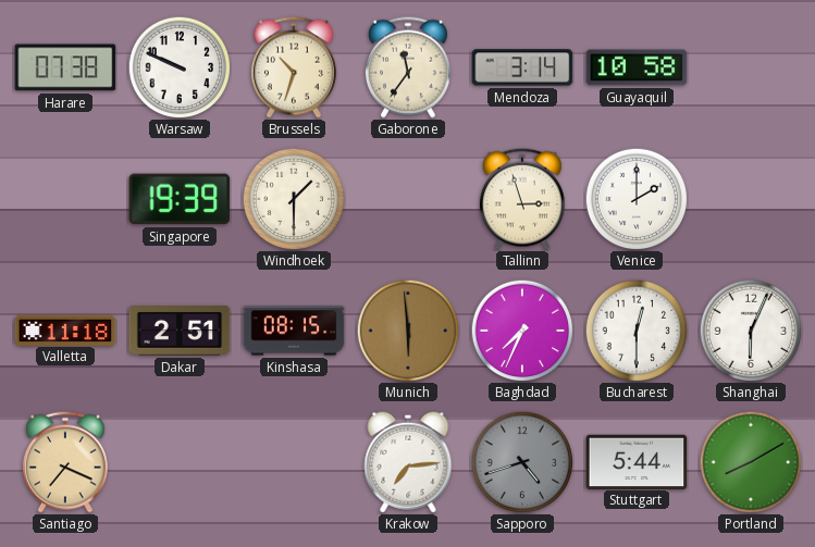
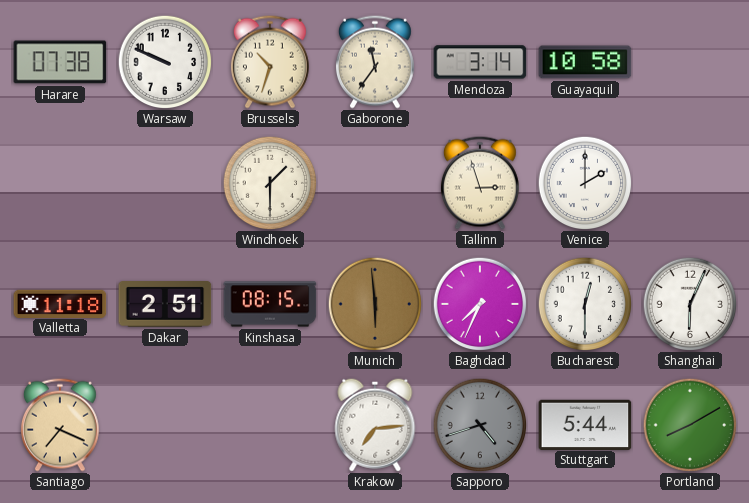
Singapore: 19:39 -> none
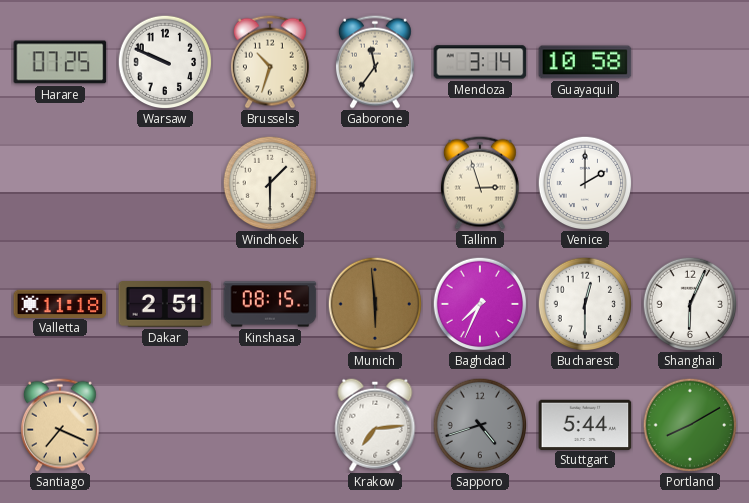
Harare: 07:38 -> 07:25
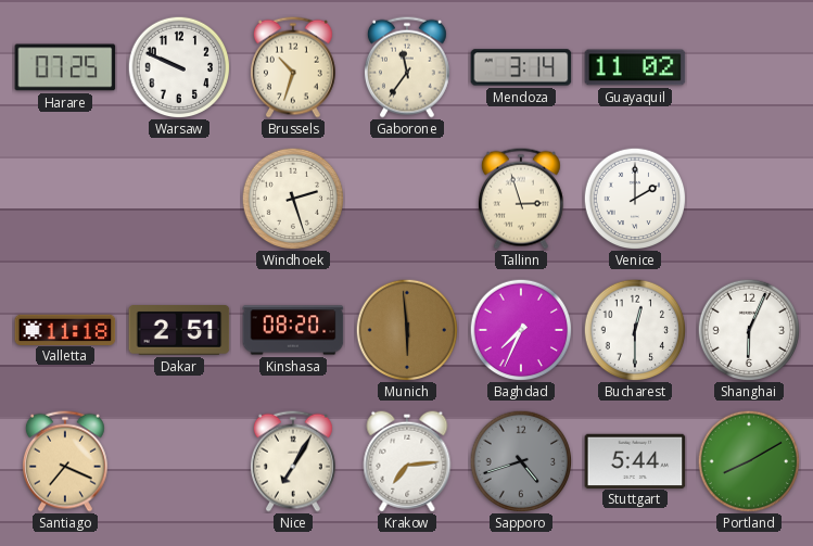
Guayaquil: 10:58 -> 11:02
Windhoek: 1:30 -> 2:27
Kinshasa: 08:15 -> 08:20
Nice: none -> 7:05
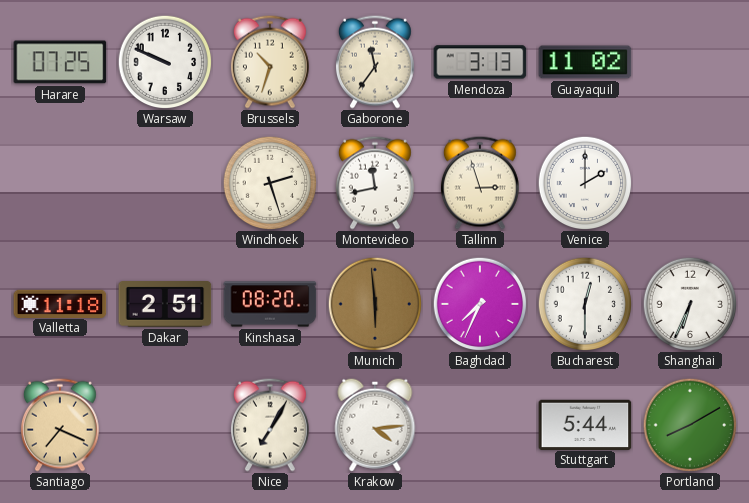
Mendoza: 3:14 -> 3:13
Montevideo: none -> 11:43
Shanghai: 6:04 -> 6:34
Krakow: 7:14 -> 4:14
Sapporo: 4:42 -> none
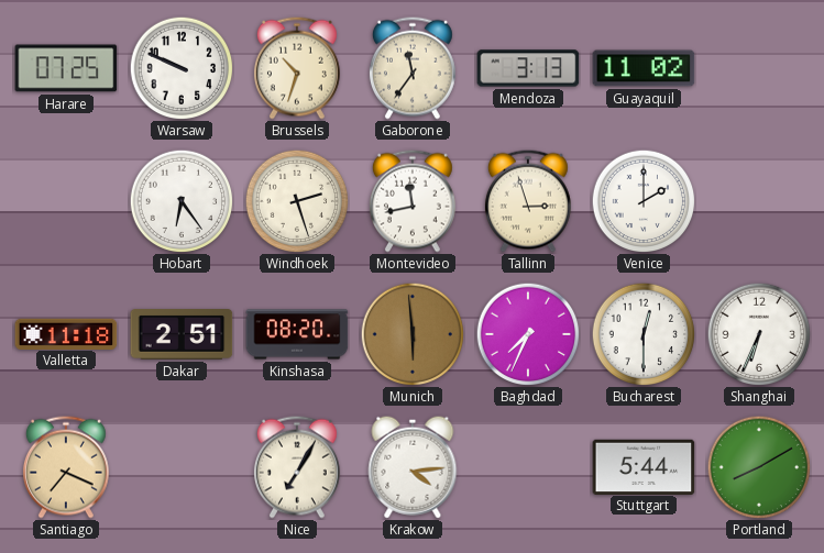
Hobart: none -> 6:24
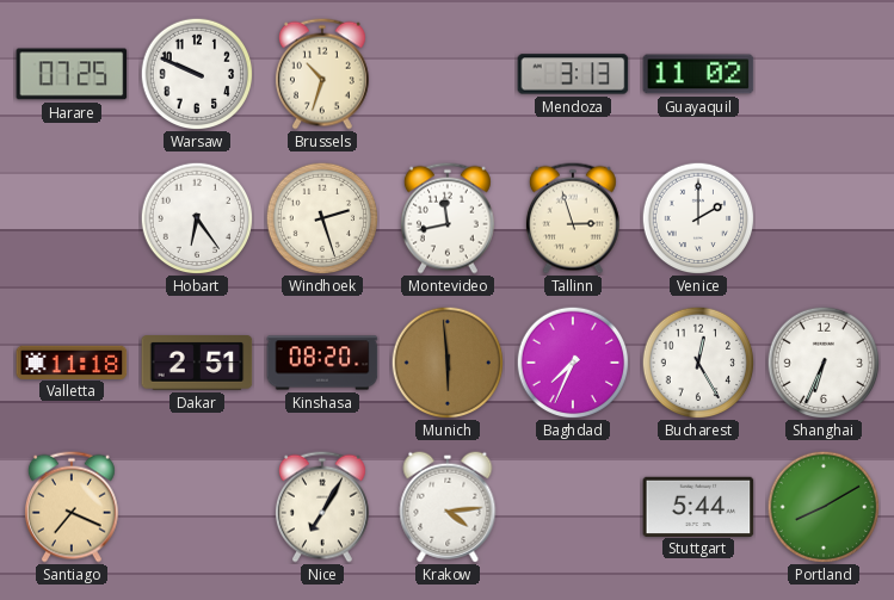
Gaborone: 11:36 -> none
Bucharest: 12:30 -> 12:25
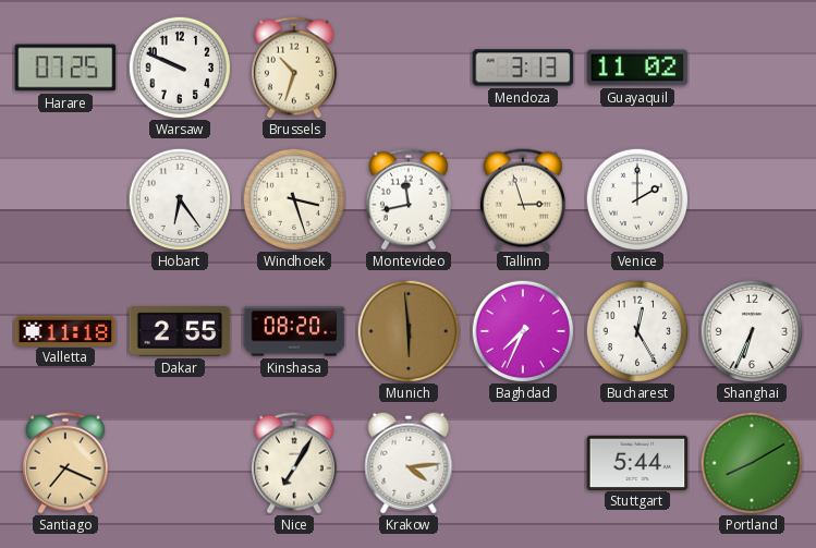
Windhoek: 2:27 -> 3:27
Dakar: 2:51 -> 2:55
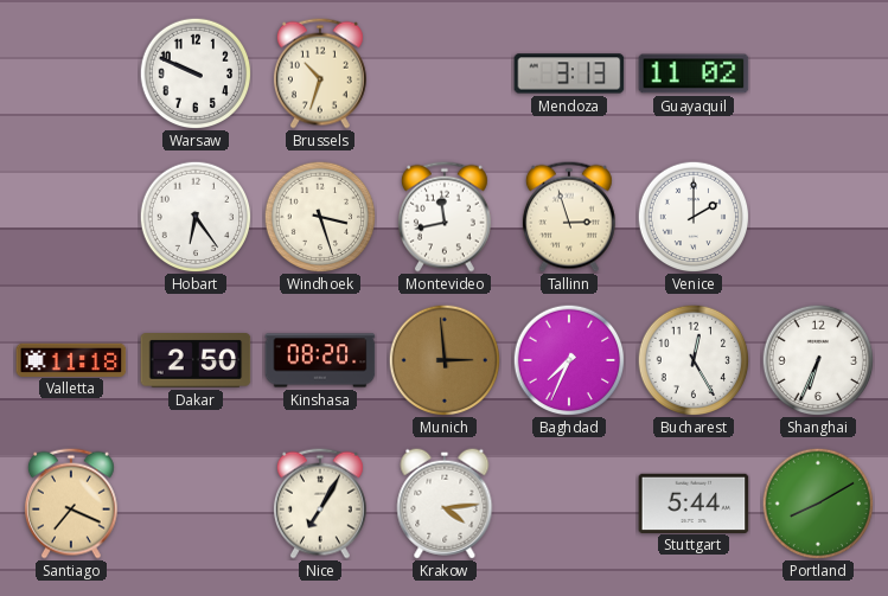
Harare: 07:25 -> none
Dakar: 2:55 -> 2:50
Munich: 5:59 -> 2:59
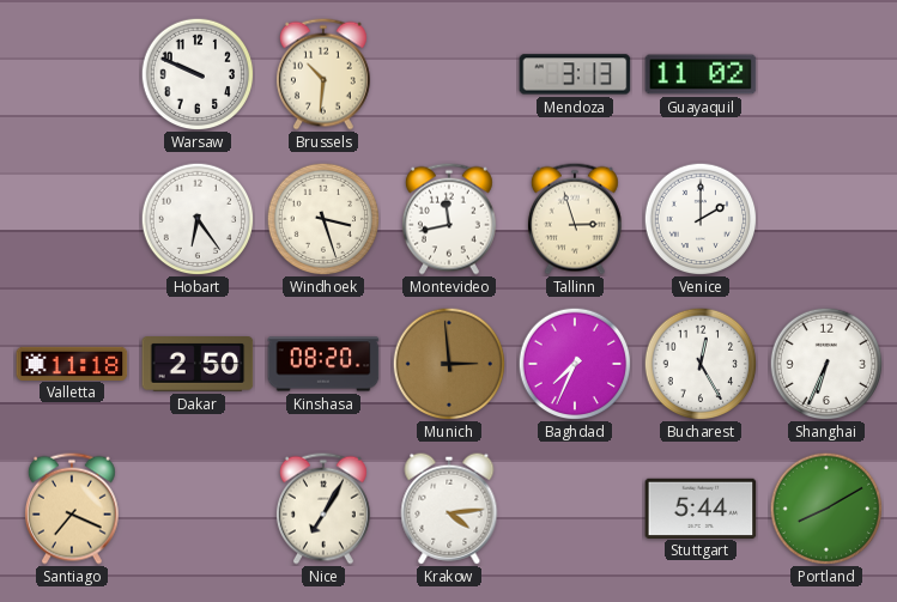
Brussels: 10:33 -> 10:31
